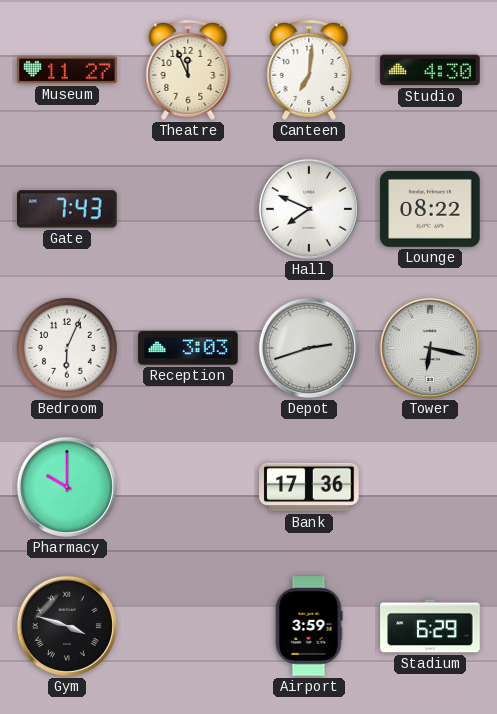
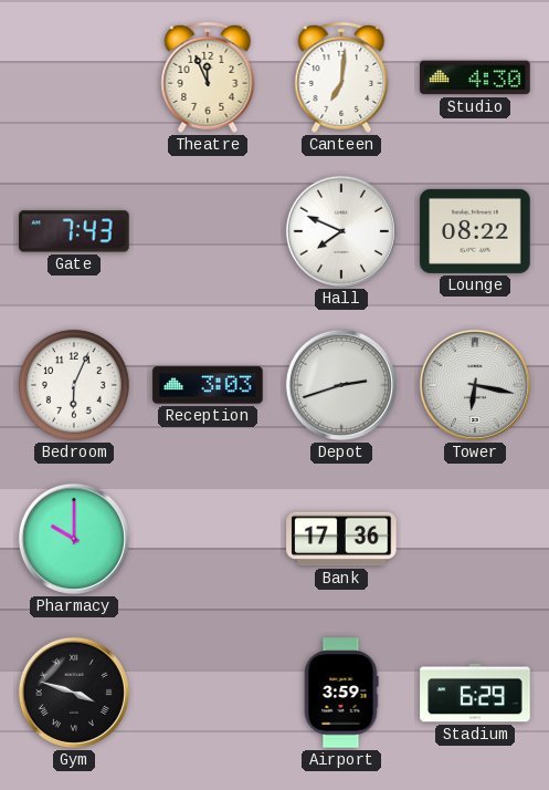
Museum: 11:27 -> none
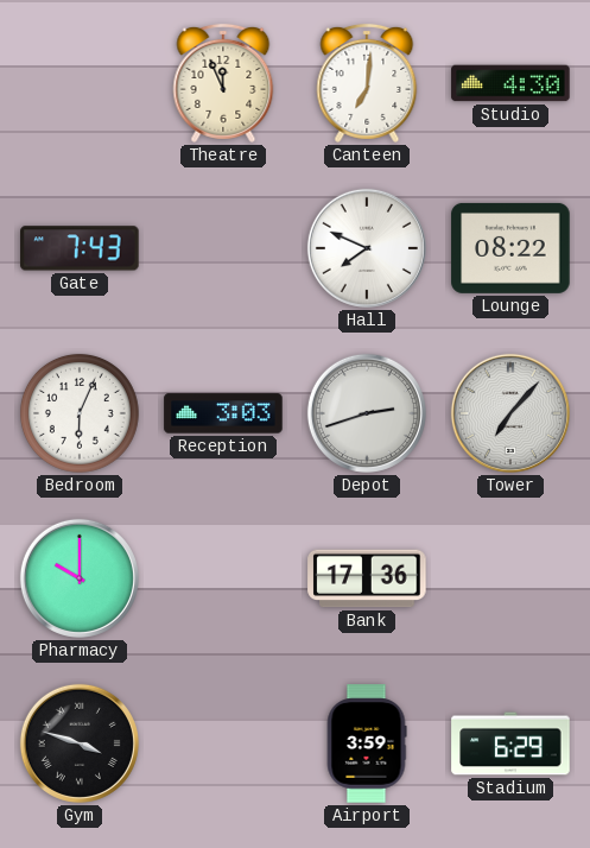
Tower: 6:17 -> 7:07
